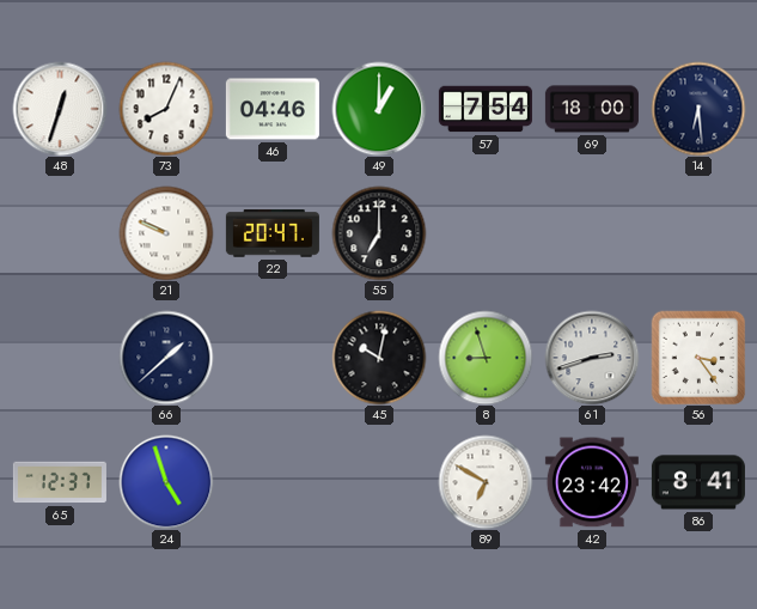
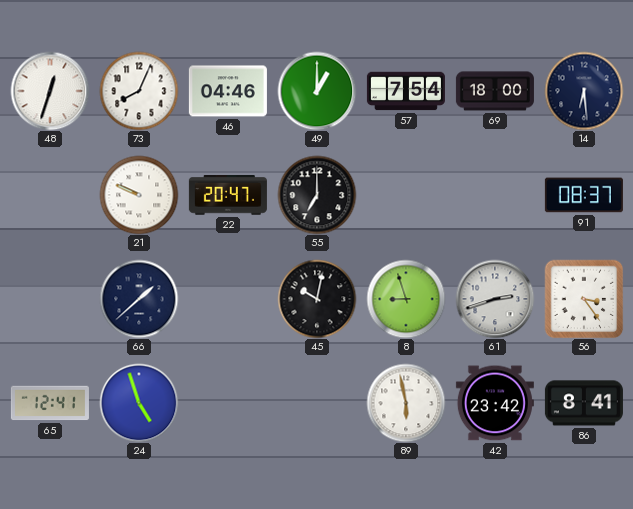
91: none -> 08:37
65: 12:37 -> 12:41
89: 6:50 -> 5:58
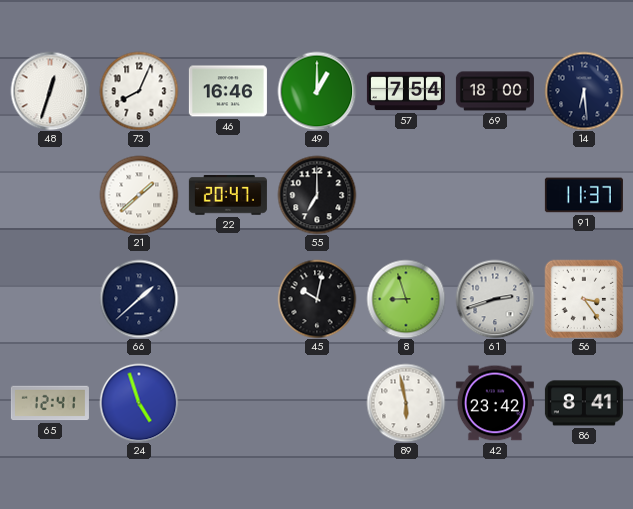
46: 04:46 -> 16:46
21: 9:49 -> 1:38
91: 08:37 -> 11:37
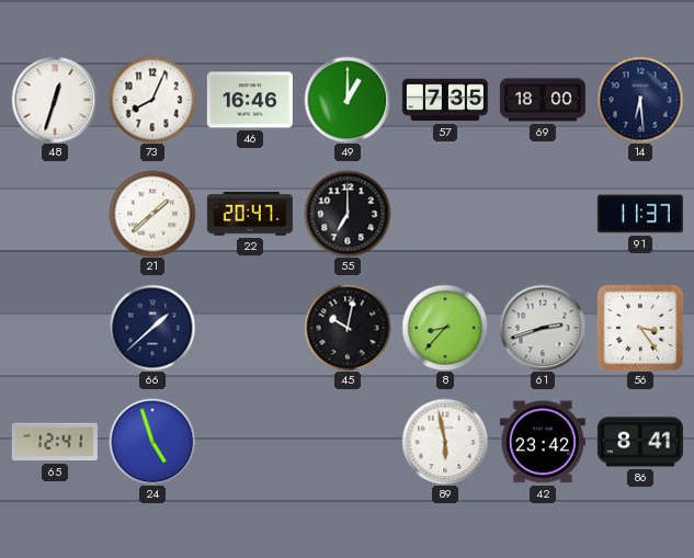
57: 7:54 -> 7:35
8: 8:57 -> 8:37
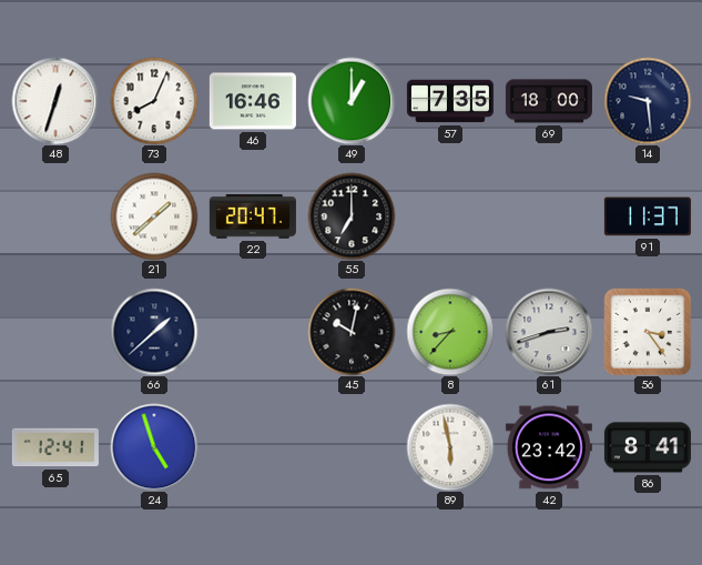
14: 6:29 -> 9:29
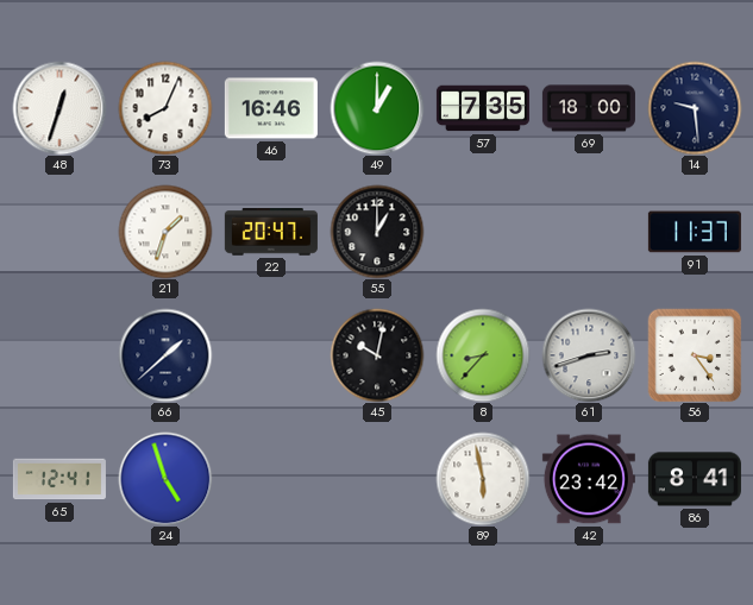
21: 1:38 -> 1:33
55: 7:00 -> 1:00
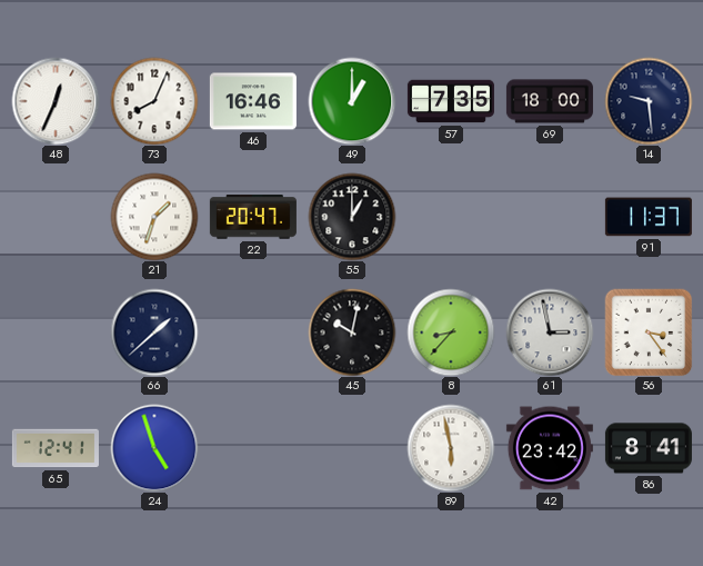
48: 12:33 -> 12:34
61: 2:42 -> 2:58
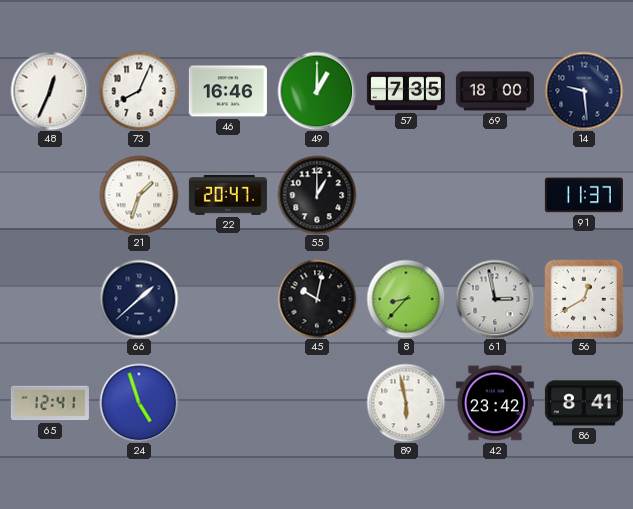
56: 3:24 -> 12:40
